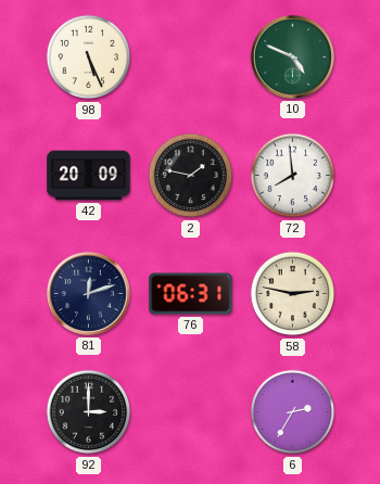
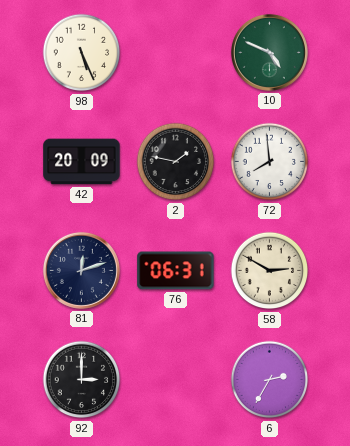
58: 2:47 -> 2:50
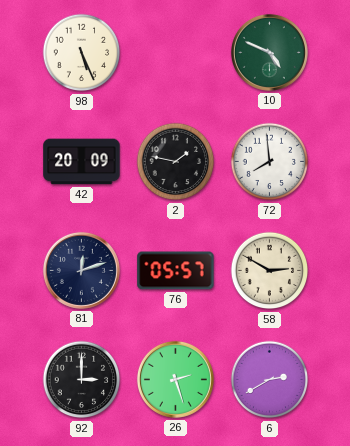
76: 06:31 -> 05:57
26: none -> 2:27
6: 2:35 -> 2:40
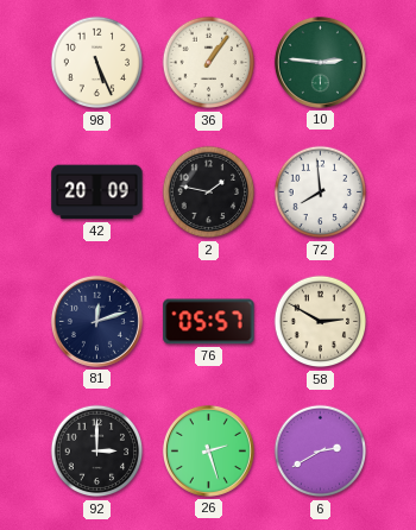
36: none -> 1:06
10: 4:49 -> 2:46
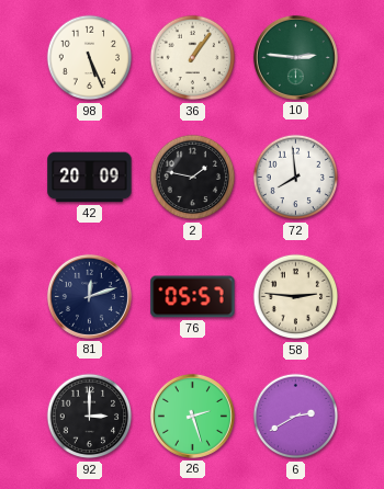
58: 2:50 -> 2:46
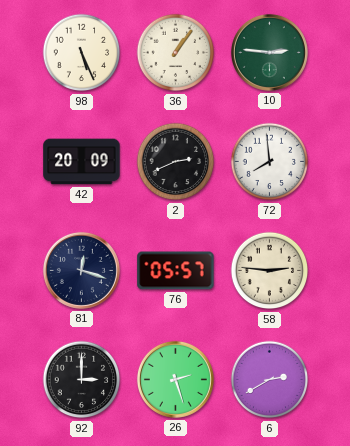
2: 1:47 -> 2:41
81: 12:12 -> 12:18
